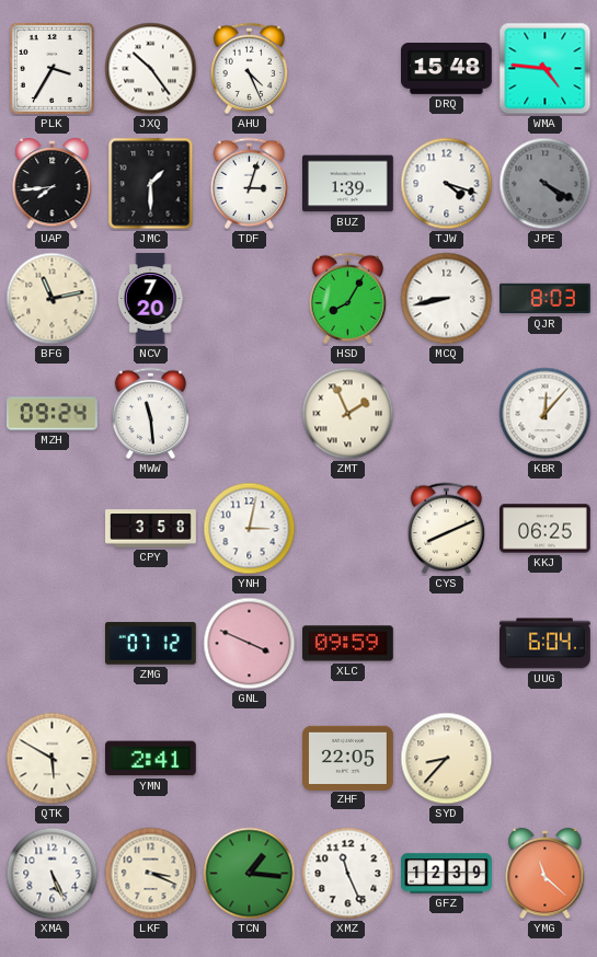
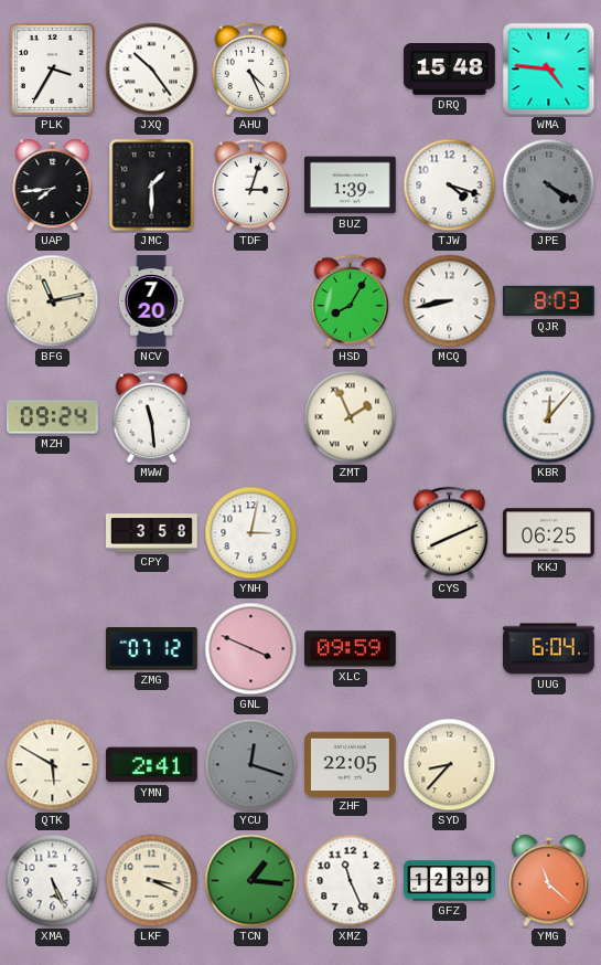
YCU: none -> 12:18
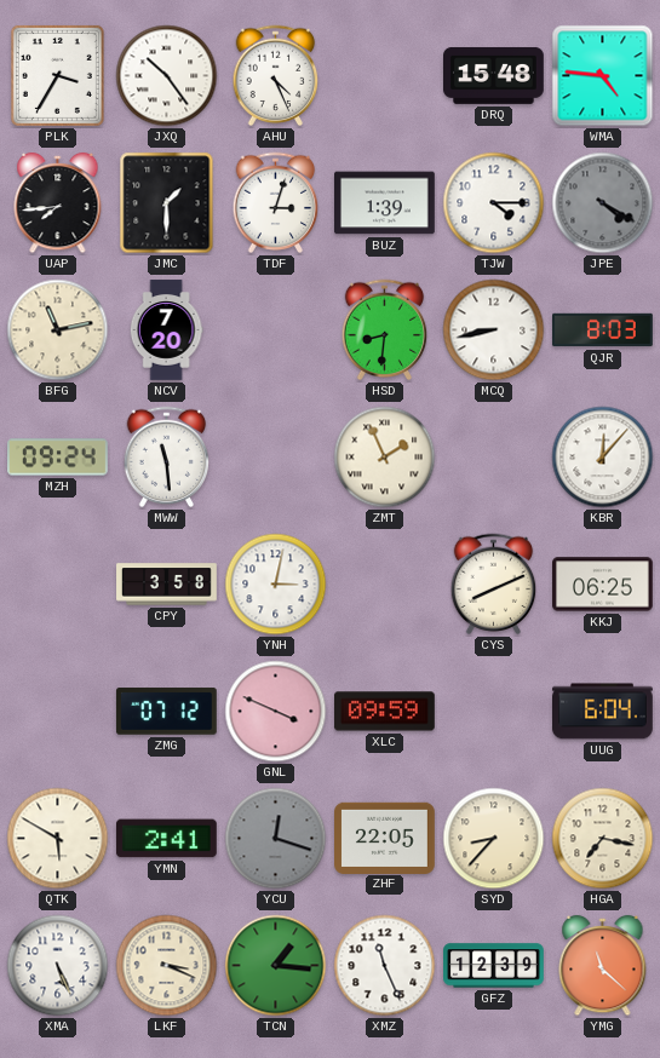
TJW: 4:18 -> 4:15
HSD: 8:05 -> 8:31
HGA: none -> 7:17
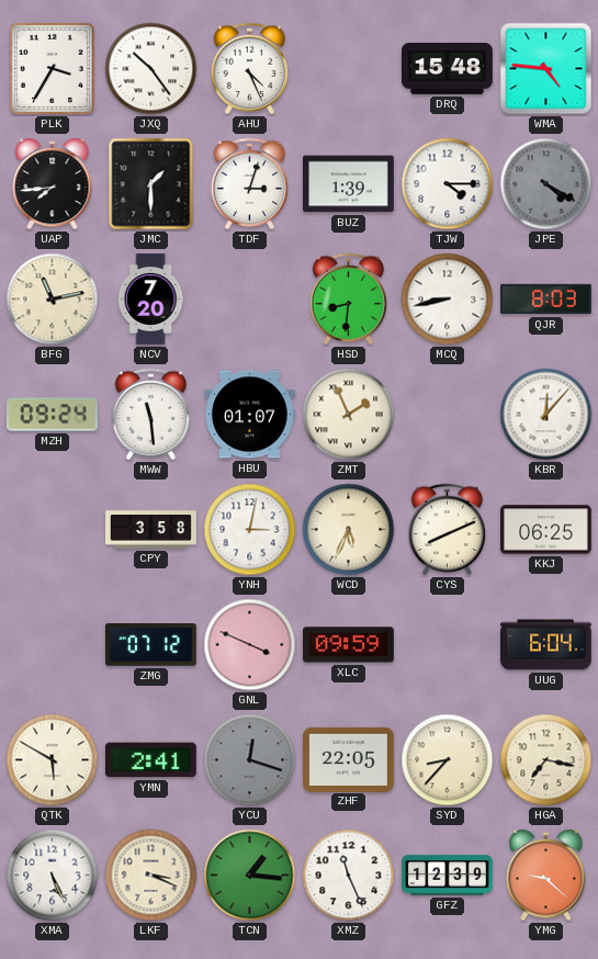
HBU: none -> 01:07
WCD: none -> 5:34
YMG: 11:22 -> 9:22
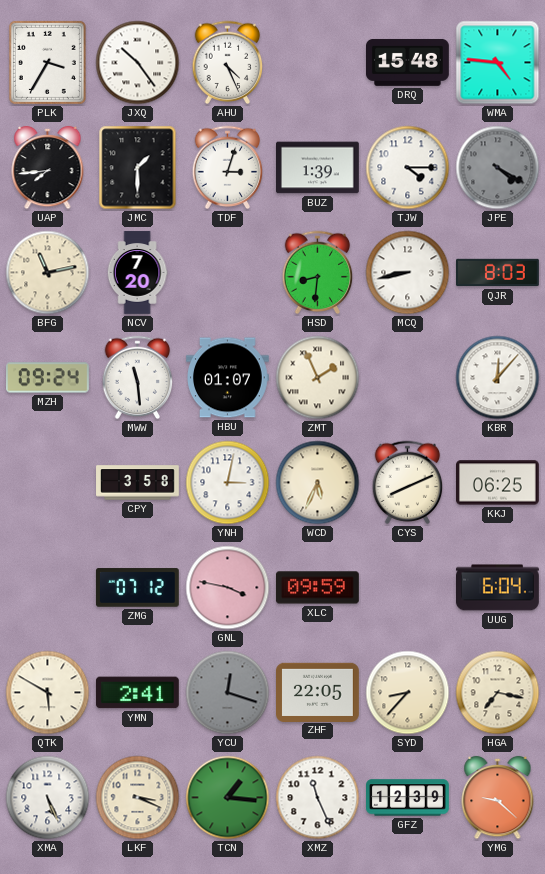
GNL: 3:49 -> 3:47
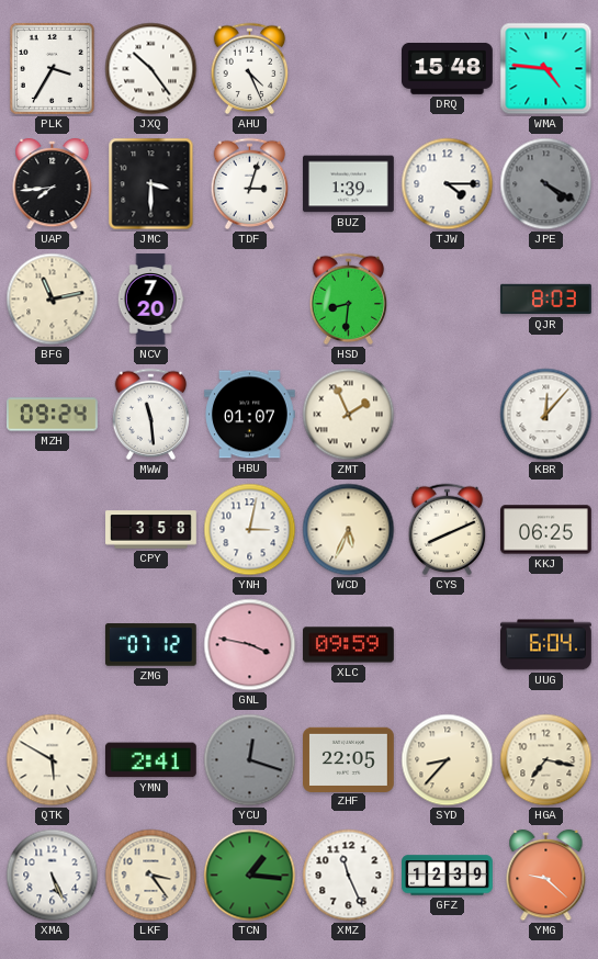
JMC: 1:30 -> 3:30
MCQ: 8:43 -> none
LKF: 3:19 -> 3:24
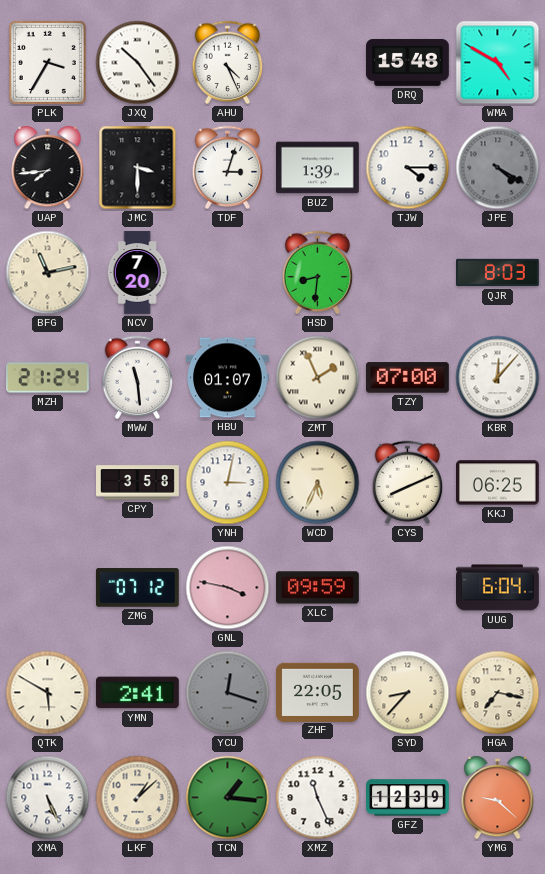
WMA: 4:46 -> 4:50
MZH: 09:24 -> 21:24
TZY: none -> 07:00
LKF: 3:24 -> 1:08
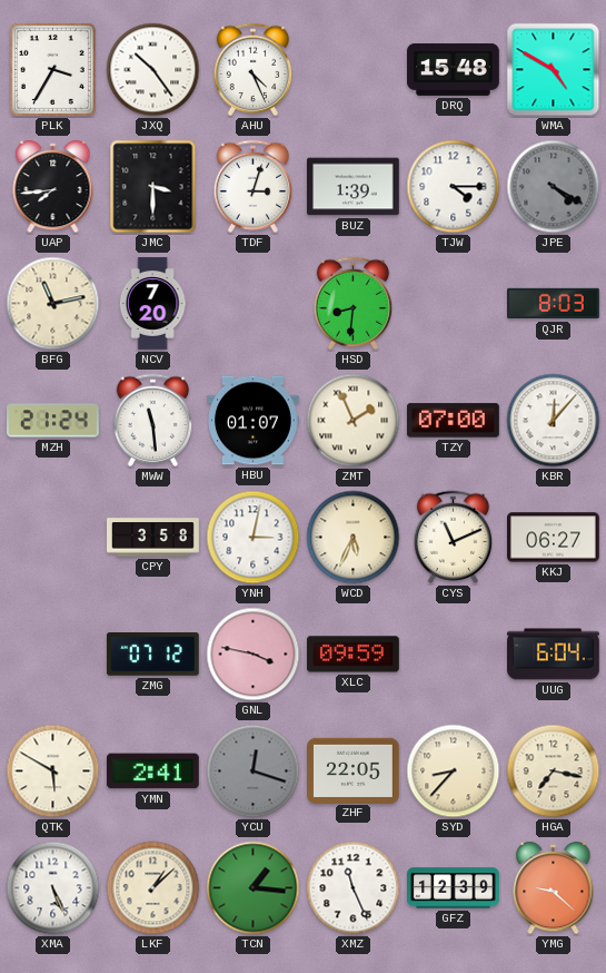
CYS: 8:11 -> 11:11
KKJ: 06:25 -> 06:27
